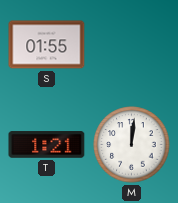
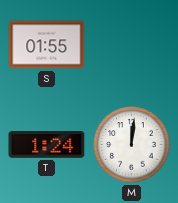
T: 1:21 -> 1:24
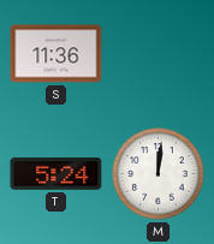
S: 01:55 -> 11:36
T: 1:24 -> 5:24
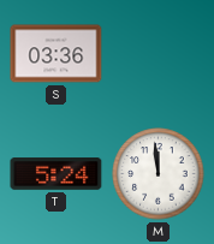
S: 11:36 -> 03:36
M: 12:01 -> 11:59
